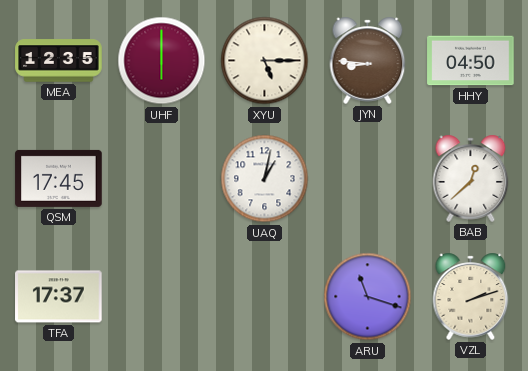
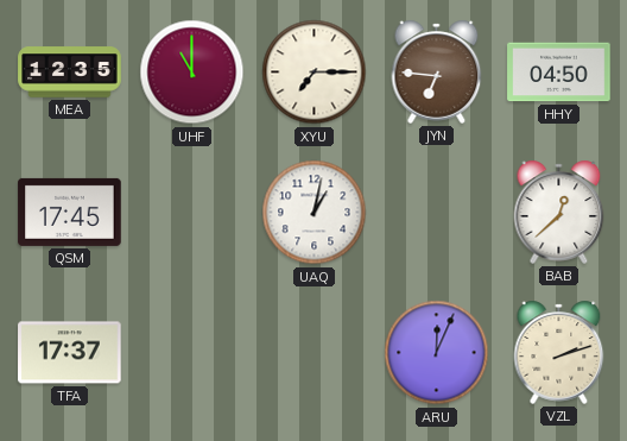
UHF: 6:00 -> 11:00
XYU: 5:15 -> 7:15
JYN: 8:46 -> 6:46
ARU: 11:18 -> 12:04
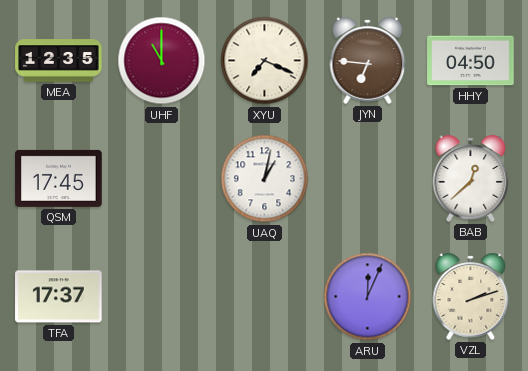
XYU: 7:15 -> 7:19
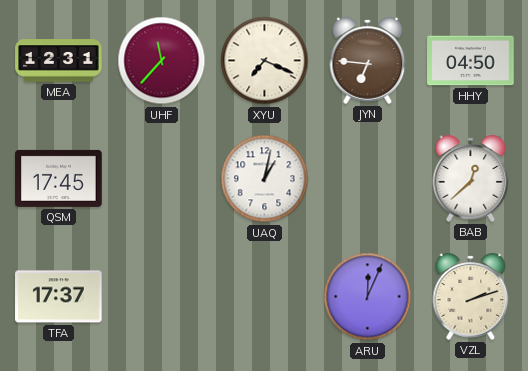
MEA: 12:35 -> 12:31
UHF: 11:00 -> 11:37
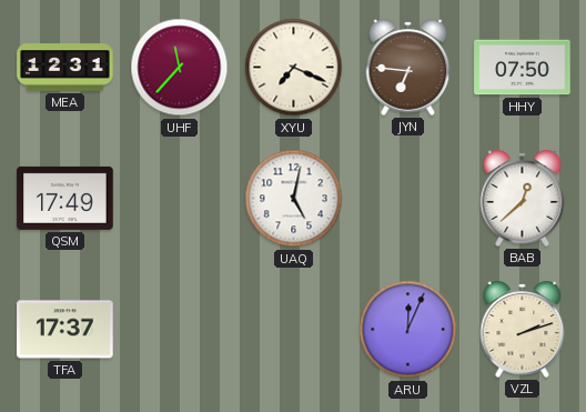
HHY: 04:50 -> 07:50
QSM: 17:45 -> 17:49
UAQ: 1:02 -> 5:02
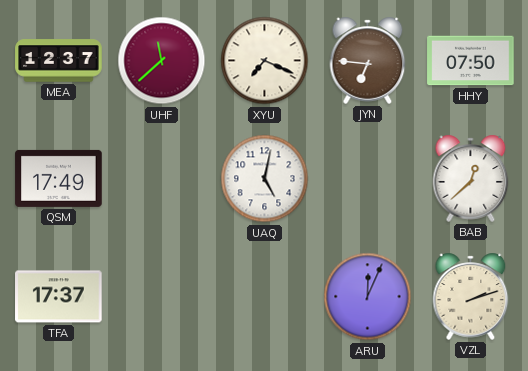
MEA: 12:31 -> 12:37
UHF: 11:37 -> 11:38
